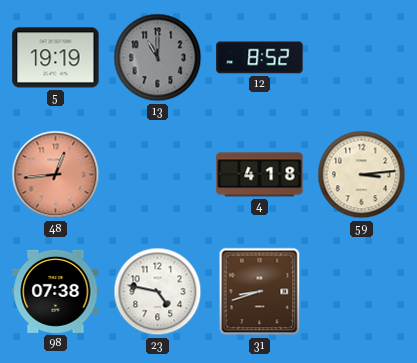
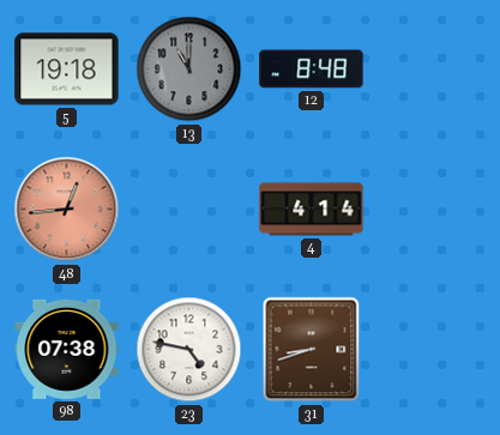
5: 19:19 -> 19:18
12: 8:52 -> 8:48
4: 4:18 -> 4:14
59: 3:14 -> none
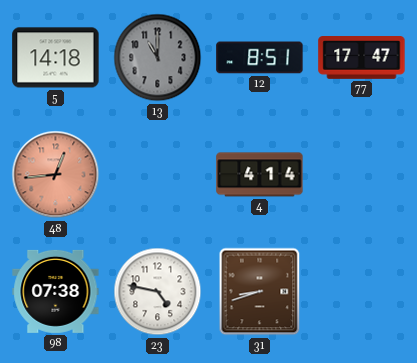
5: 19:18 -> 14:18
12: 8:48 -> 8:51
77: none -> 17:47
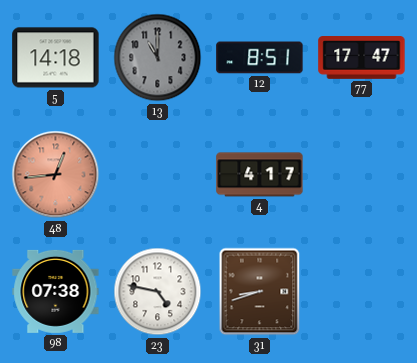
4: 4:14 -> 4:17
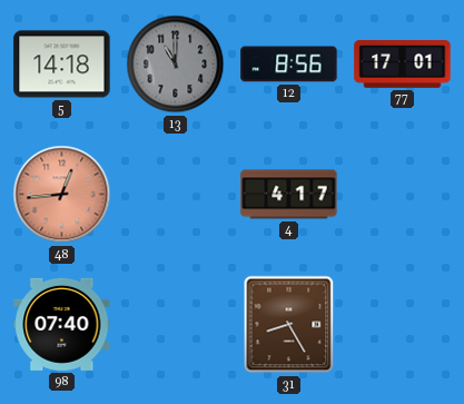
12: 8:51 -> 8:56
77: 17:47 -> 17:01
98: 07:38 -> 07:40
23: 4:47 -> none
31: 8:42 -> 8:25
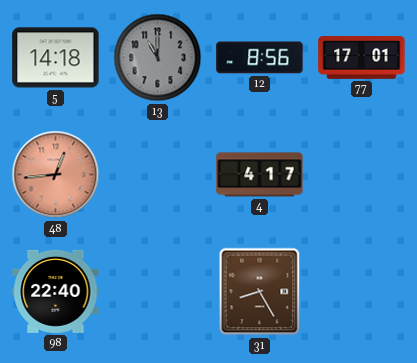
98: 07:40 -> 22:40
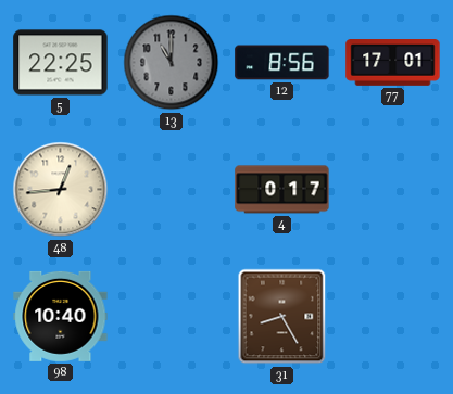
5: 14:18 -> 22:25
48 dial: salmon -> cream
4: 4:17 -> 0:17
98: 22:40 -> 10:40
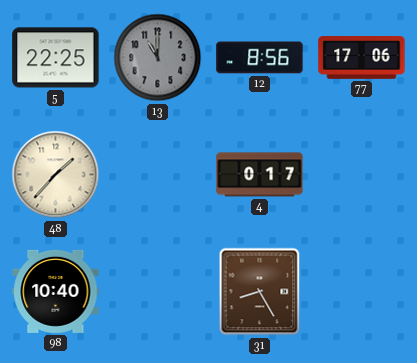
77: 17:01 -> 17:06
48: 12:44 -> 1:37
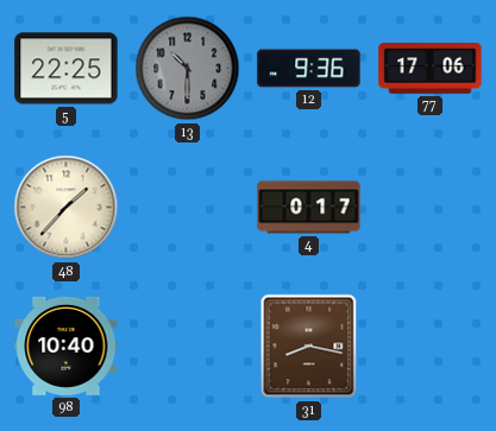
13: 11:00 -> 10:30
12: 8:56 -> 9:36
31: 8:25 -> 8:17
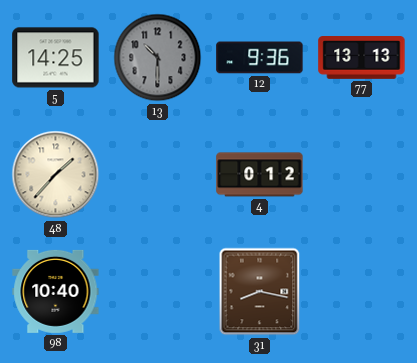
5: 22:25 -> 14:25
77: 17:06 -> 13:13
4: 0:17 -> 0:12
